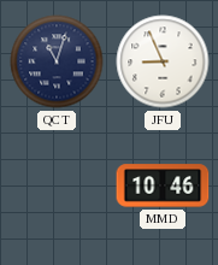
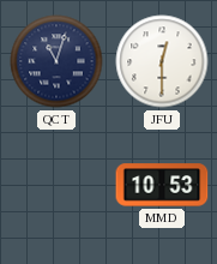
JFU: 8:56 -> 12:30
MMD: 10:46 -> 10:53
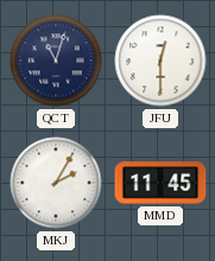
MKJ: none -> 2:05
MMD: 10:53 -> 11:45
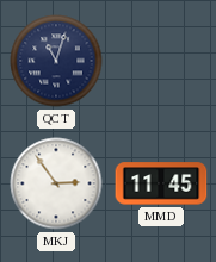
JFU: 12:30 -> none
MKJ: 2:05 -> 2:54
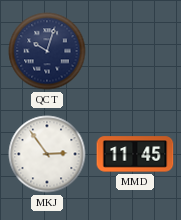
QCT: 11:03 -> 10:03
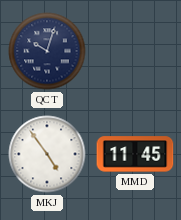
MKJ: 2:54 -> 4:54
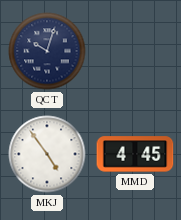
MMD: 11:45 -> 4:45
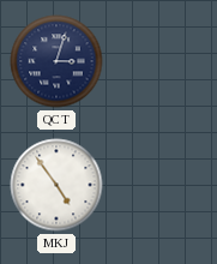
QCT: 10:03 -> 3:03
MMD: 4:45 -> none
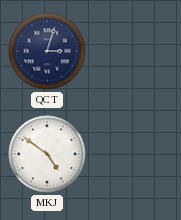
MKJ: 4:54 -> 4:51
